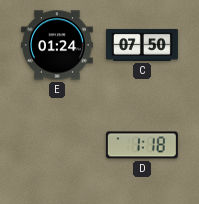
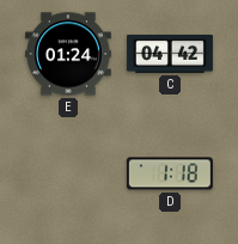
C: 07:50 -> 04:42
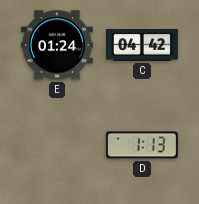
D: 1:18 -> 1:13
